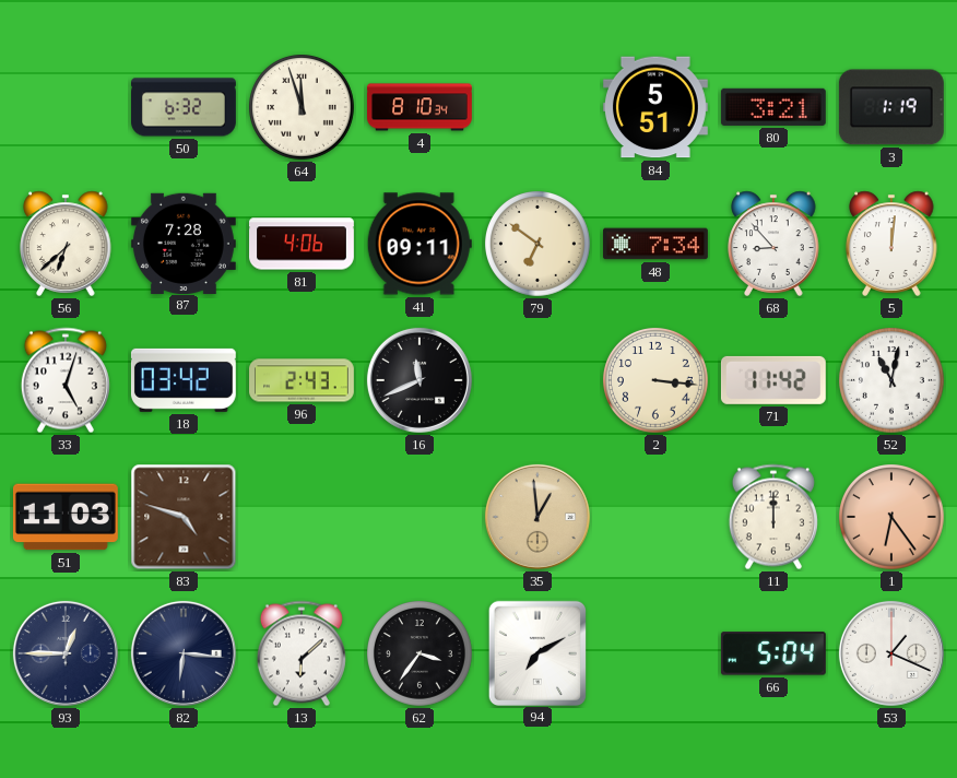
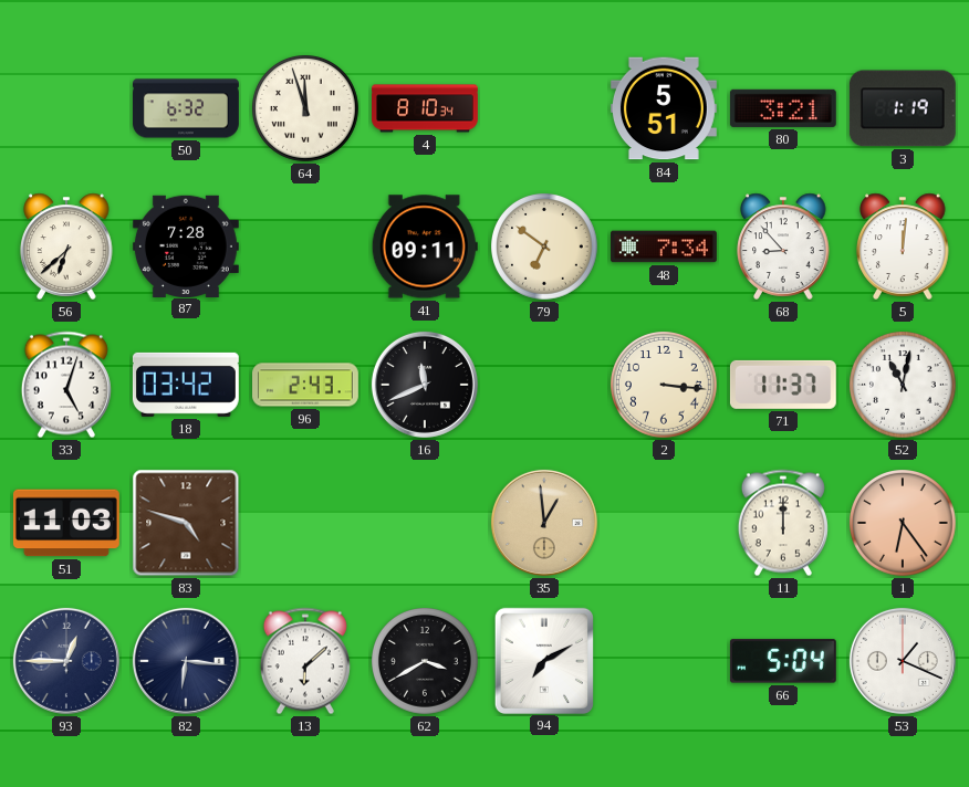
81: 4:06 -> none
71: 11:42 -> 11:37
62: 3:36 -> 3:40
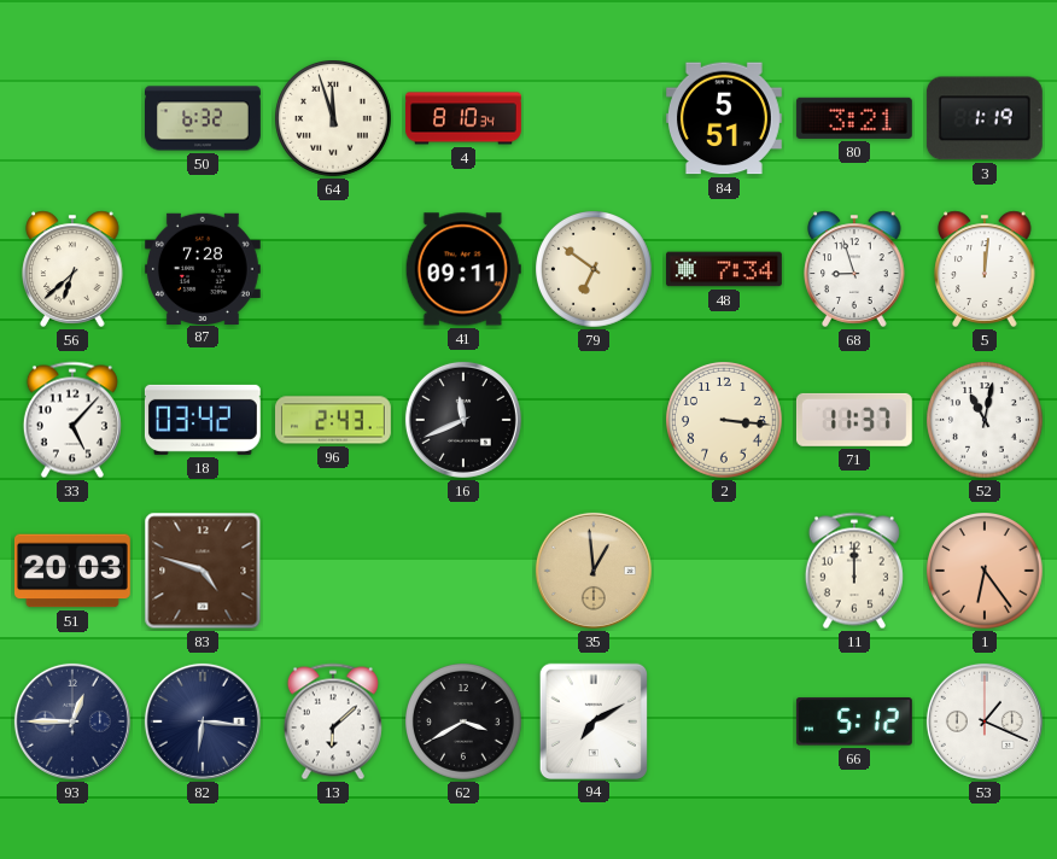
68: 8:53 -> 8:57
33: 5:03 -> 5:07
51: 11:03 -> 20:03
66: 5:04 -> 5:12
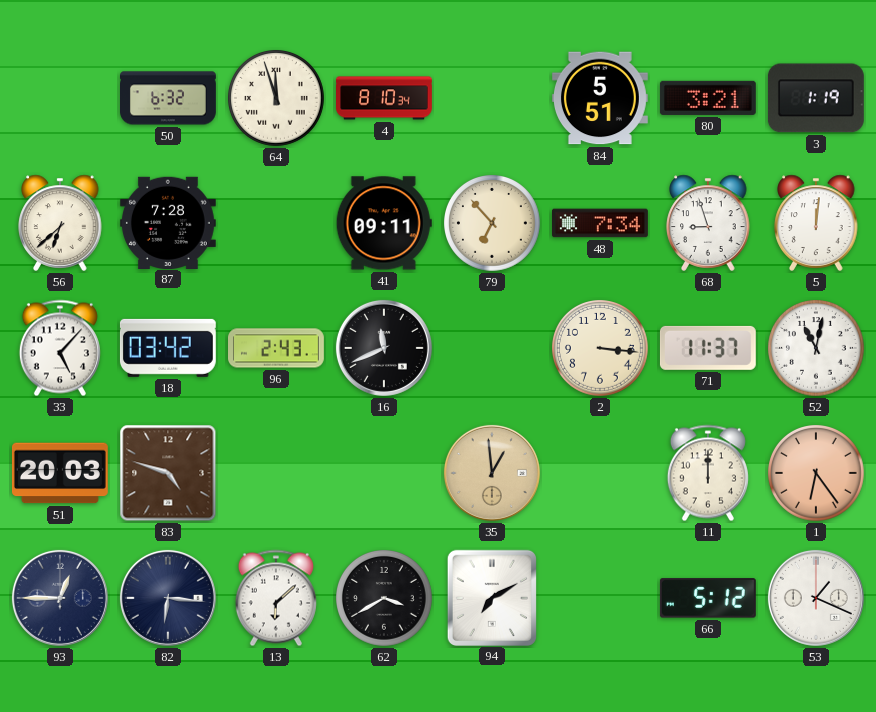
79: 6:51 -> 6:53
